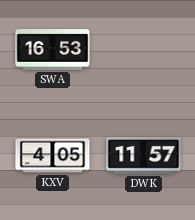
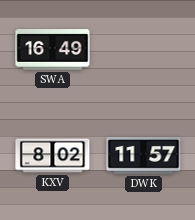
SWA: 16:53 -> 16:49
KXV: 4:05 -> 8:02
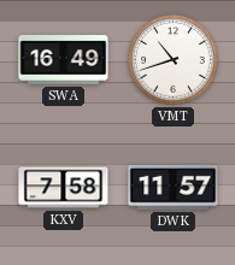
VMT: none -> 10:42
KXV: 8:02 -> 7:58
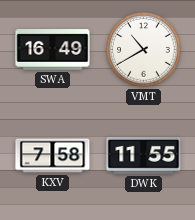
VMT: 10:42 -> 10:40
DWK: 11:57 -> 11:55
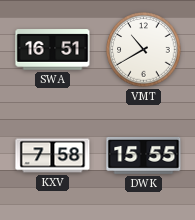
SWA: 16:49 -> 16:51
DWK: 11:55 -> 15:55
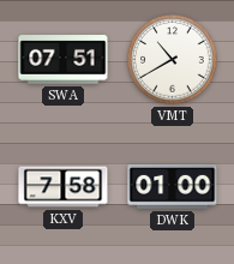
SWA: 16:51 -> 07:51
DWK: 15:55 -> 01:00
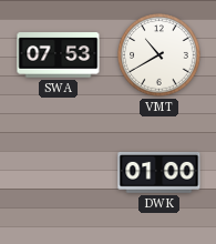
SWA: 07:51 -> 07:53
KXV: 7:58 -> none
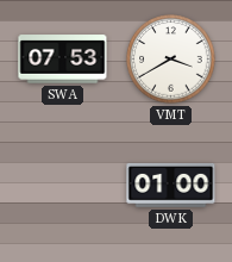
VMT: 10:40 -> 3:40
